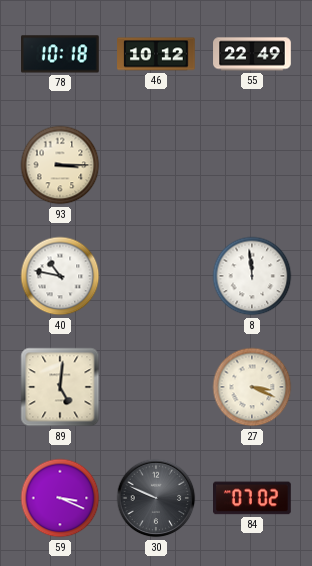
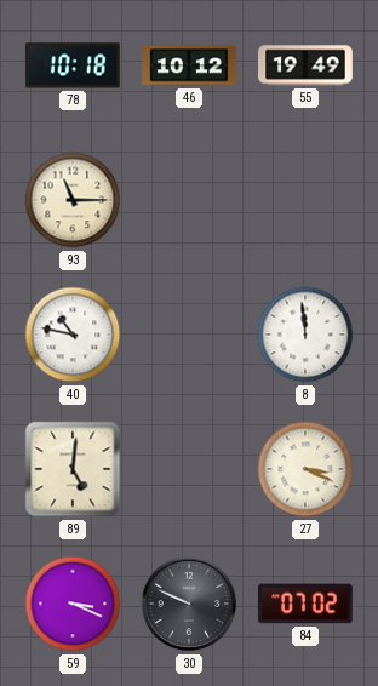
55: 22:49 -> 19:49
93: 3:15 -> 11:15
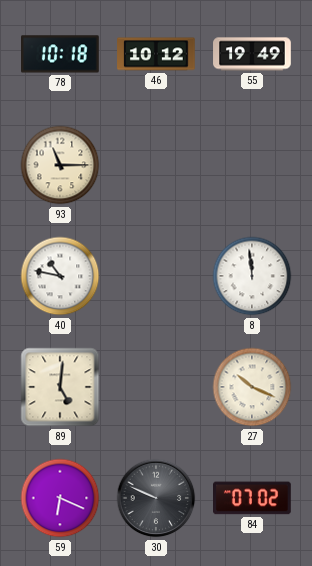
27: 3:19 -> 10:19
59: 3:19 -> 6:19
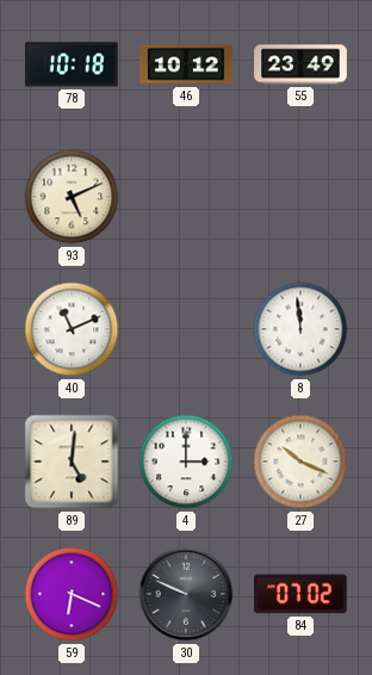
55: 19:49 -> 23:49
93: 11:15 -> 5:11
40: 10:47 -> 11:11
4: none -> 3:00
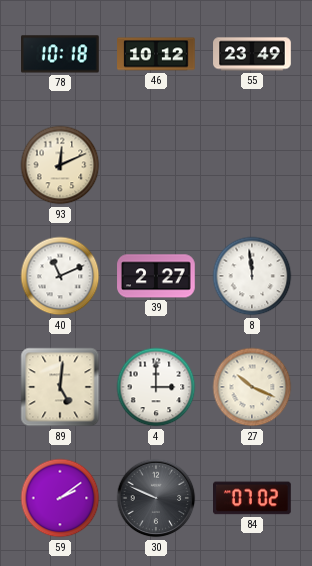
93: 5:11 -> 12:11
39: none -> 2:27
59: 6:19 -> 2:09
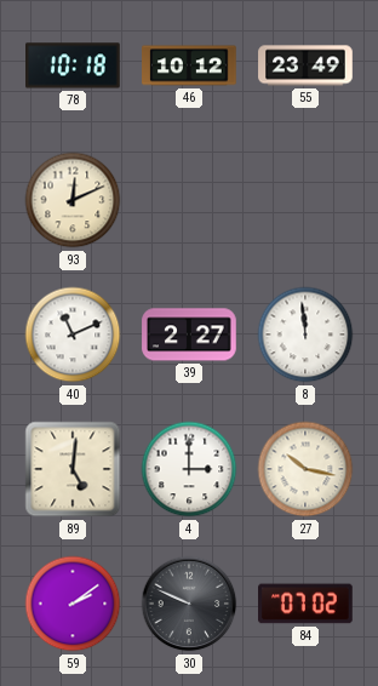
27: 10:19 -> 10:17
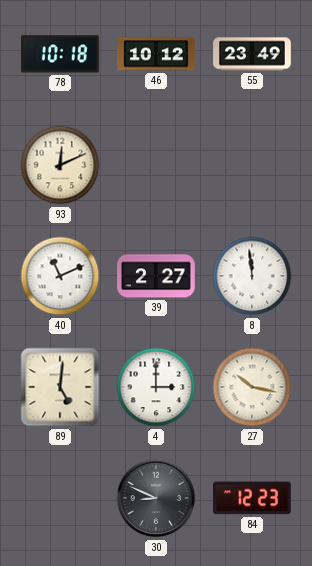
59: 2:09 -> none
30: 9:49 -> 8:49
84: 07:02 -> 12:23
